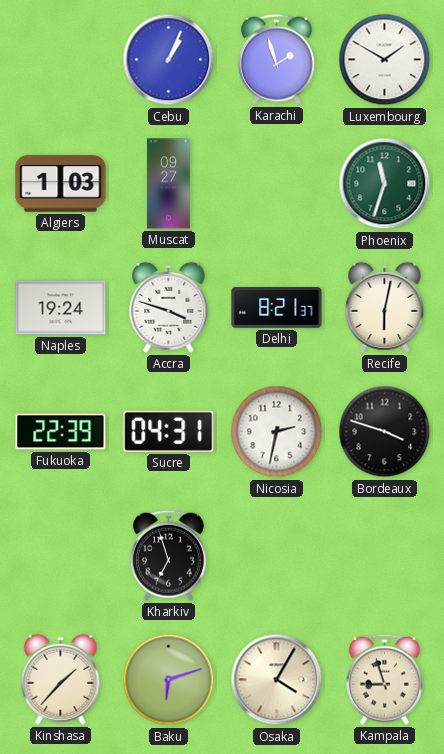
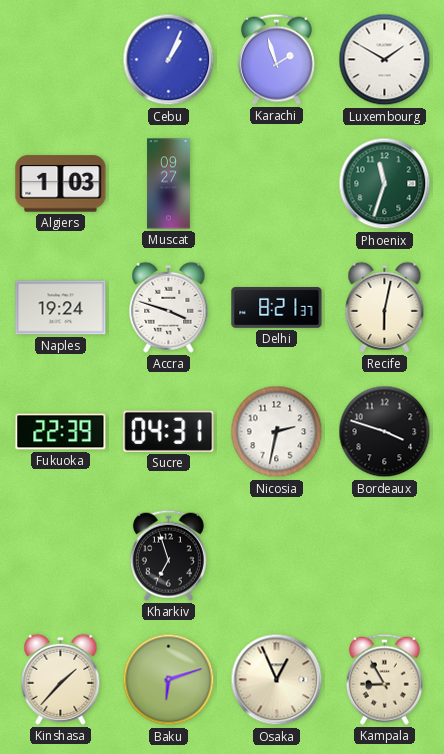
Osaka: 4:05 -> 12:56
Kampala: 8:57 -> 8:55
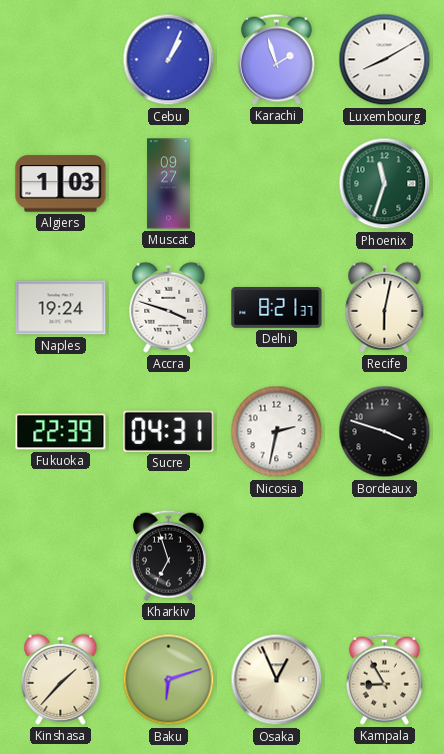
Luxembourg: 1:50 -> 8:10
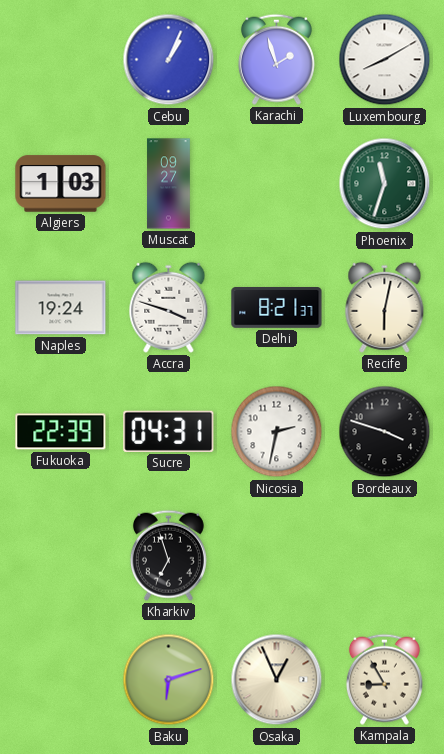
Kinshasa: 1:37 -> none
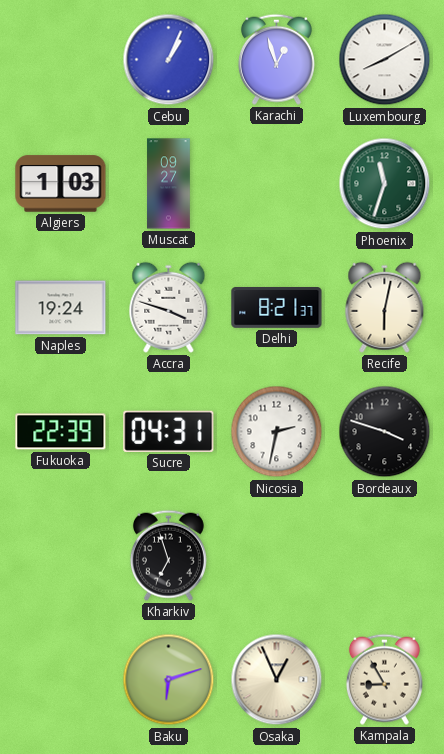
Karachi: 1:57 -> 12:57
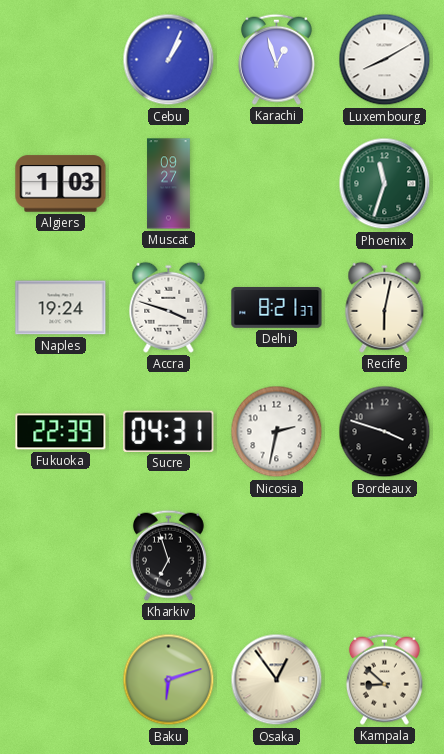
Osaka: 12:56 -> 12:54
Kampala: 8:55 -> 8:52
